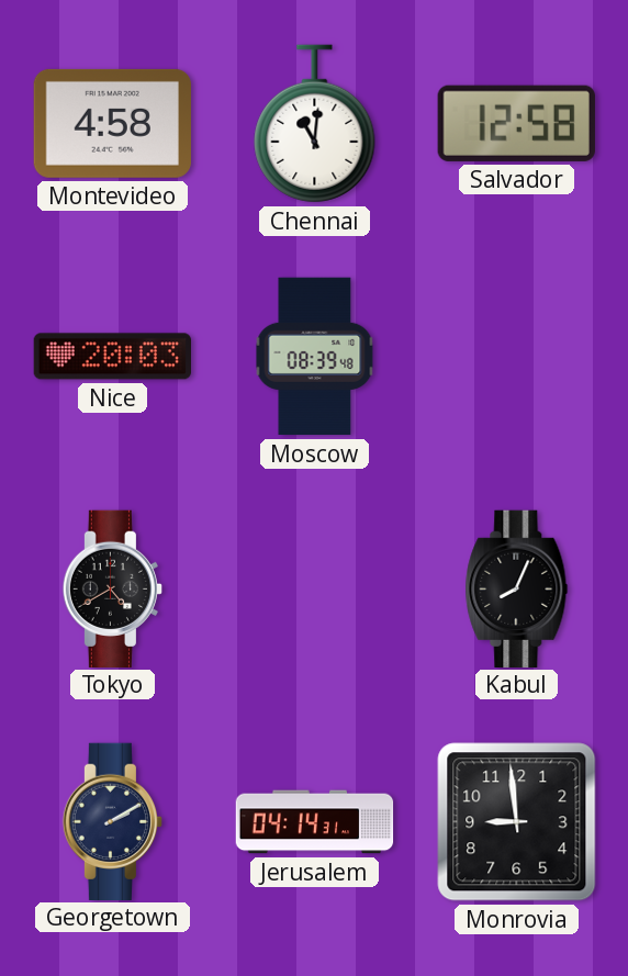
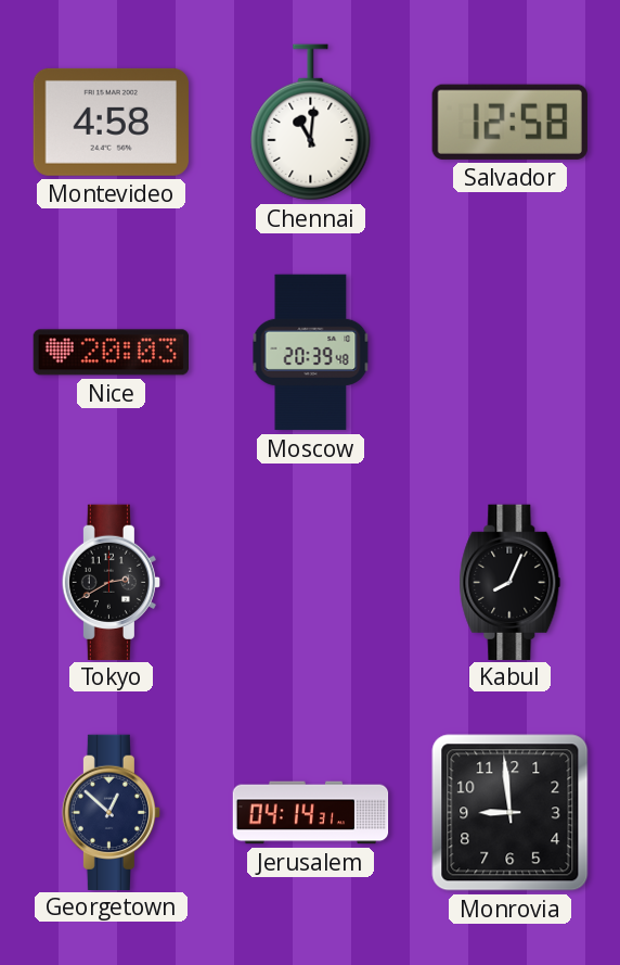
Moscow: 08:39 -> 20:39
Tokyo: 4:40 -> 2:40
Georgetown: 2:10 -> 12:52
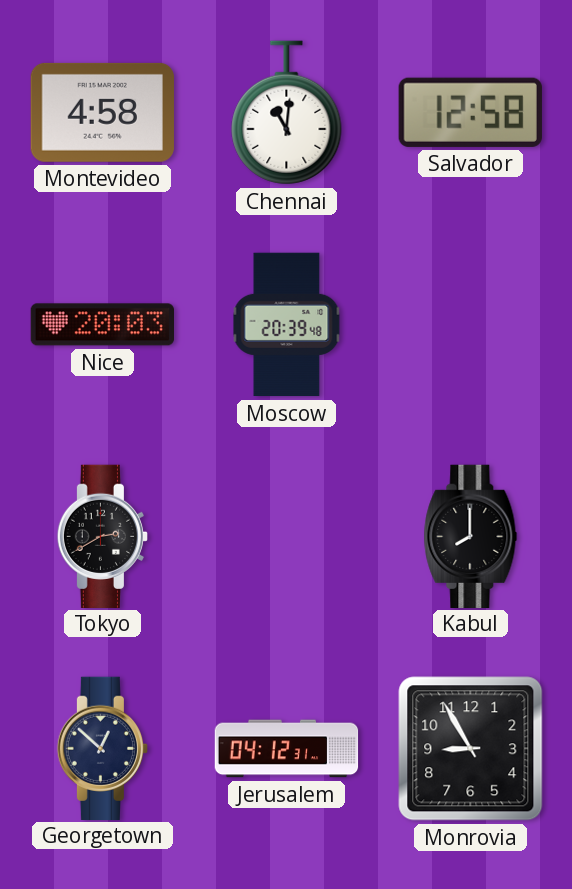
Kabul: 8:04 -> 8:00
Jerusalem: 04:14 -> 04:12
Monrovia: 8:59 -> 8:55
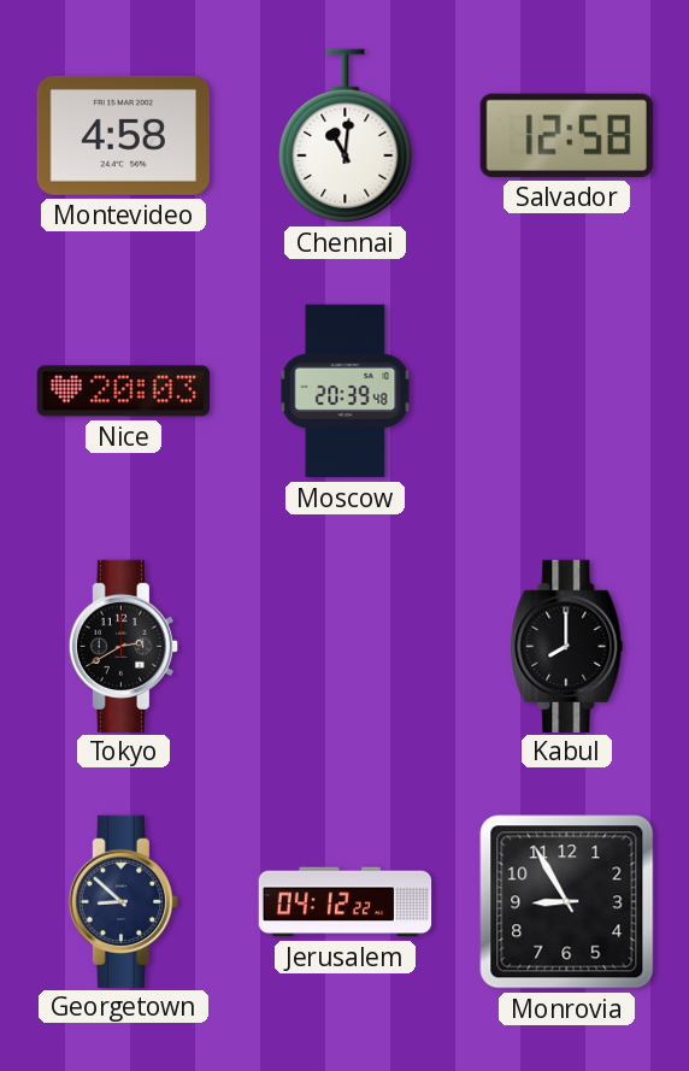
Georgetown: 12:52 -> 8:52
Jerusalem: 04:12:31 -> 04:12:22
